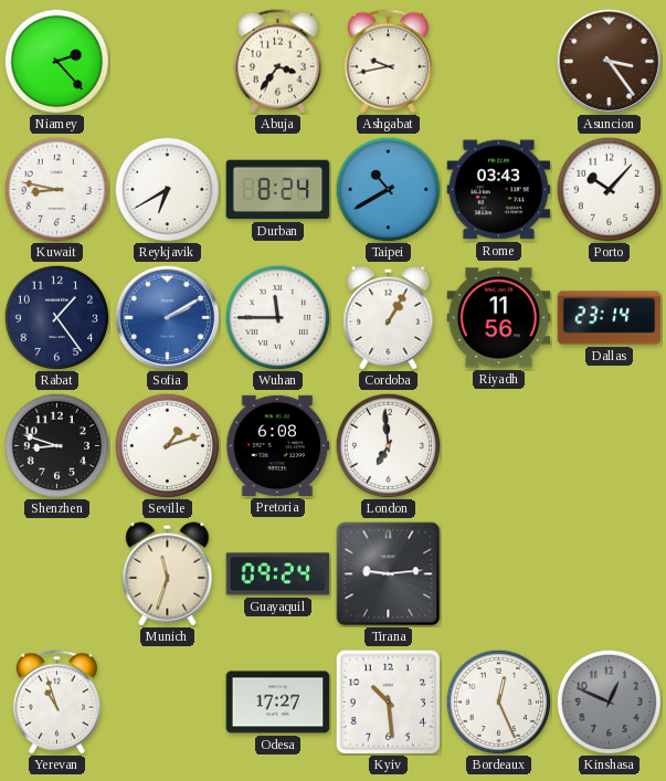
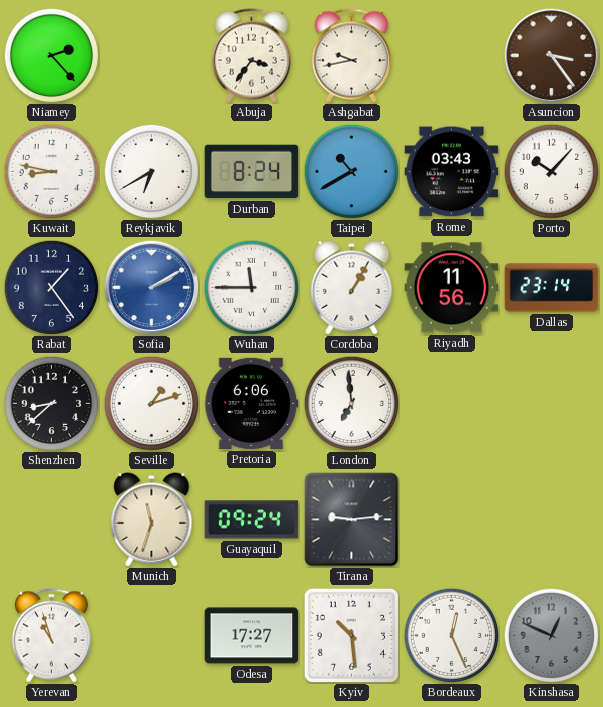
Shenzhen: 8:48 -> 8:38
Pretoria: 6:08 -> 6:06
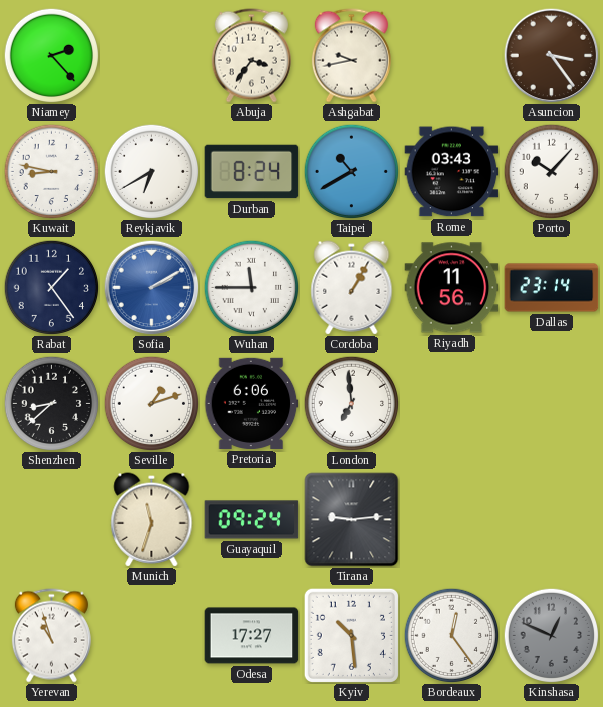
Bordeaux: 12:26 -> 12:24
